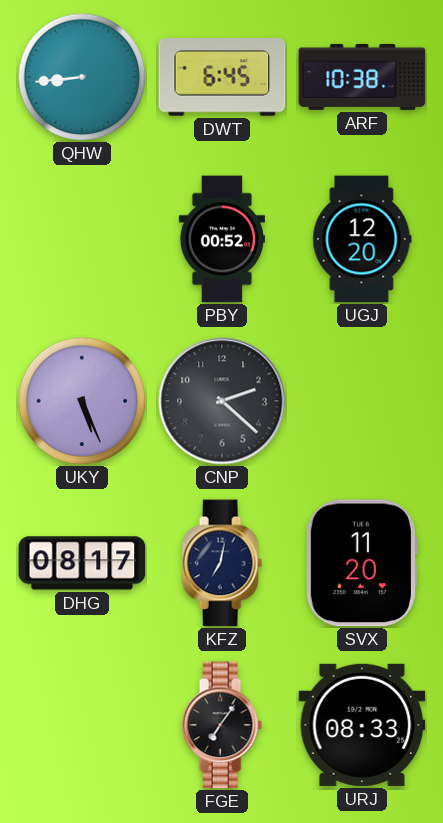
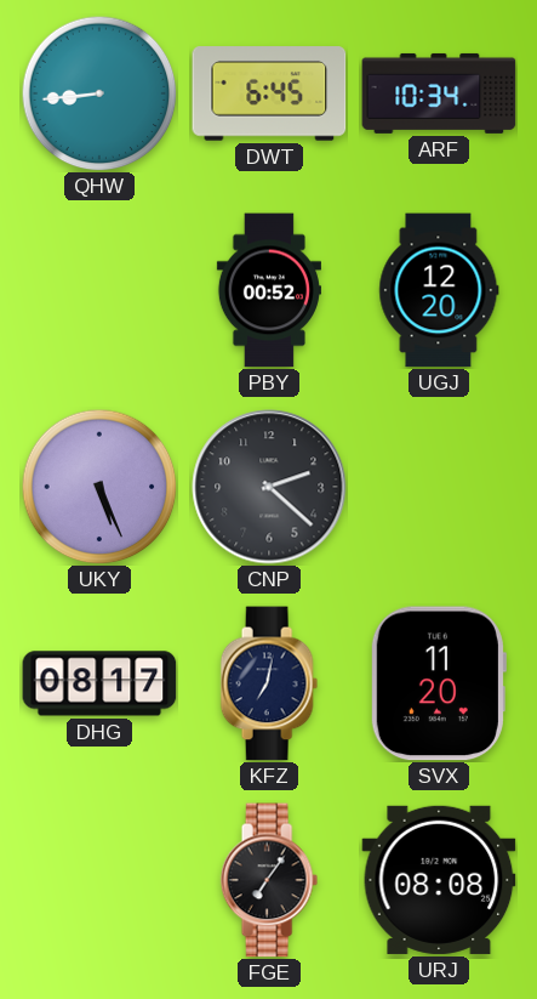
ARF: 10:38 -> 10:34
URJ: 08:33 -> 08:08
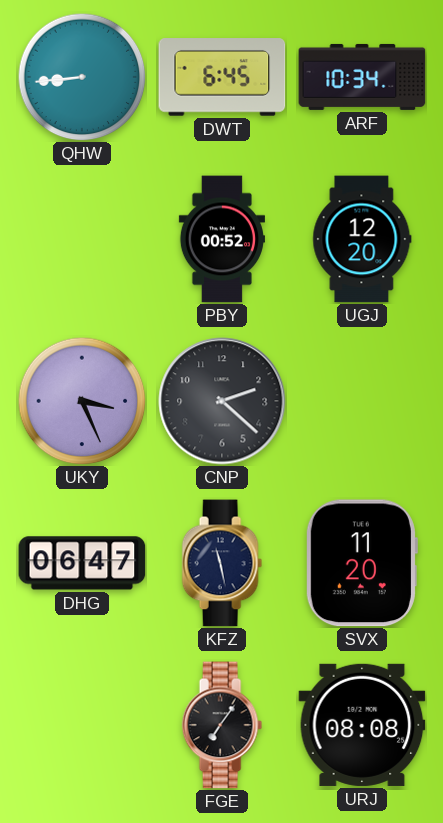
UKY: 5:26 -> 3:26
DHG: 08:17 -> 06:47
KFZ: 7:02 -> 11:28
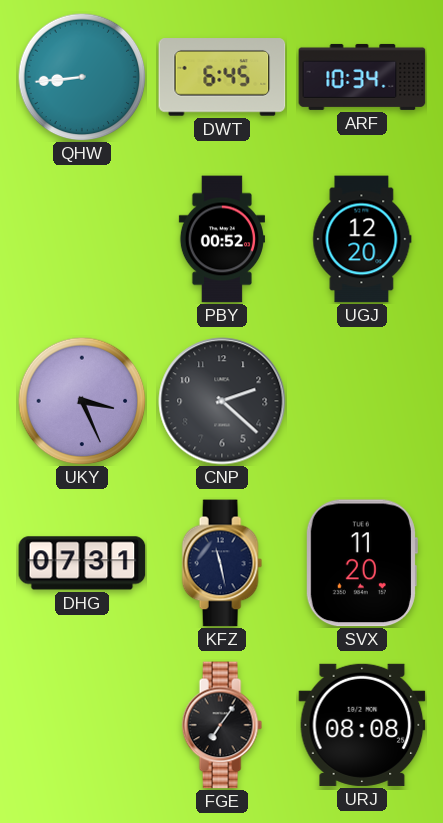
DHG: 06:47 -> 07:31
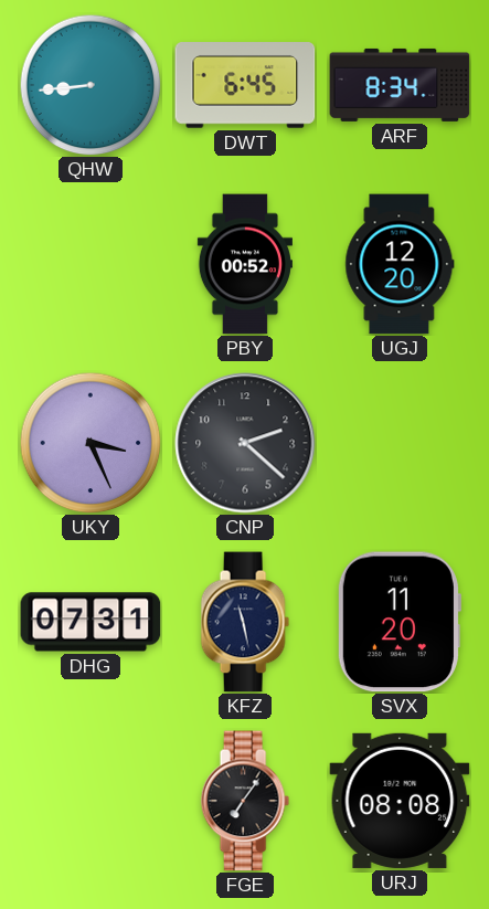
ARF: 10:34 -> 8:34
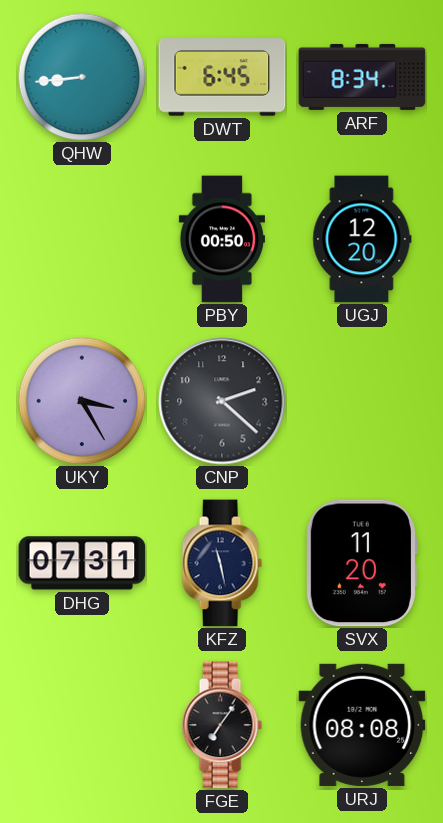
PBY: 00:52 -> 00:50
UKY: 3:26 -> 3:25
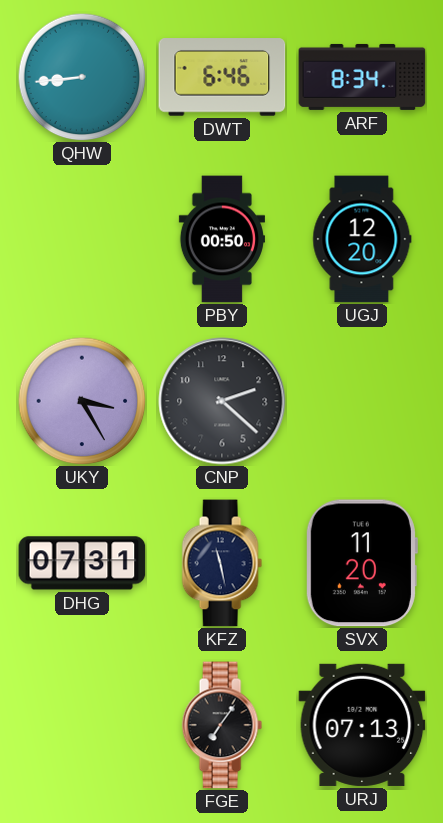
DWT: 6:45 -> 6:46
URJ: 08:08 -> 07:13
